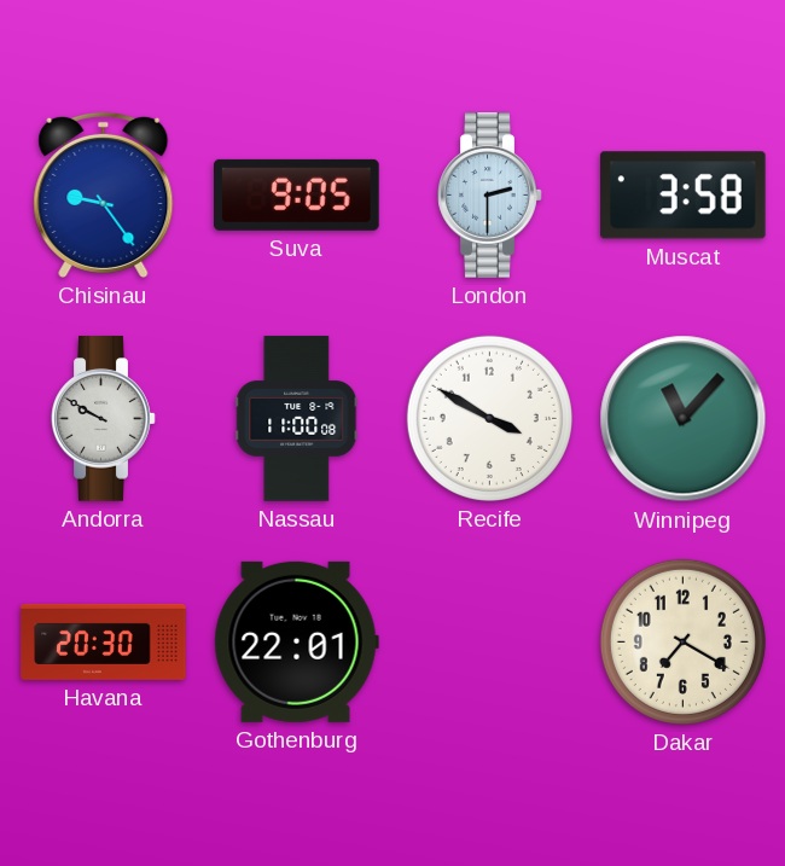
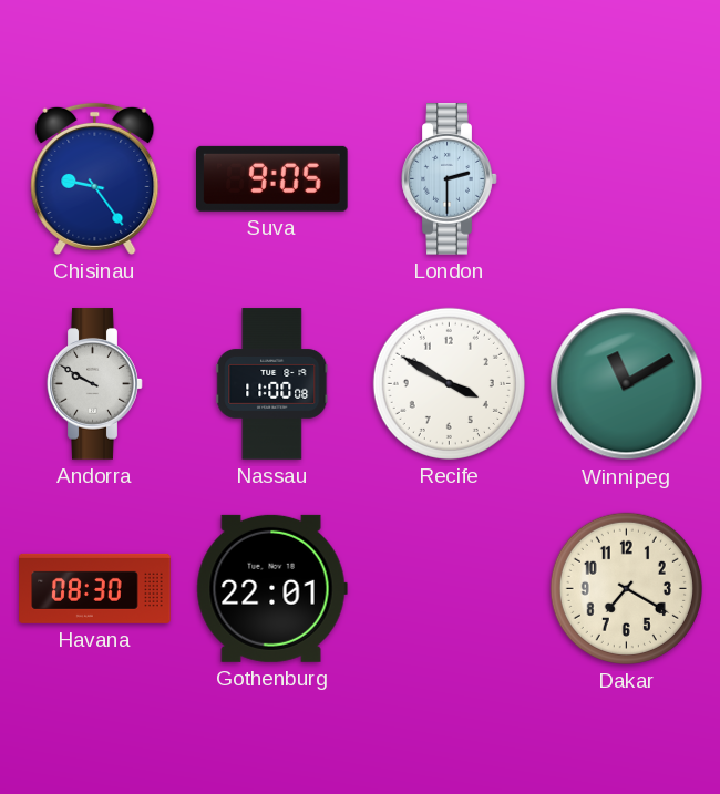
Muscat: 3:58 -> none
Winnipeg: 11:07 -> 11:10
Havana: 20:30 -> 08:30
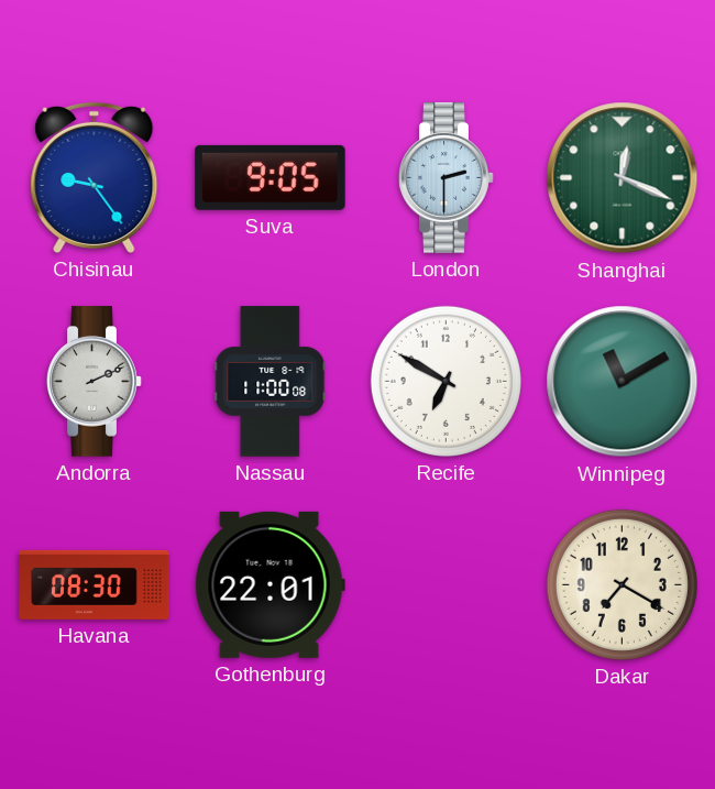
Shanghai: none -> 12:19
Andorra: 9:50 -> 2:11
Recife: 3:50 -> 6:50
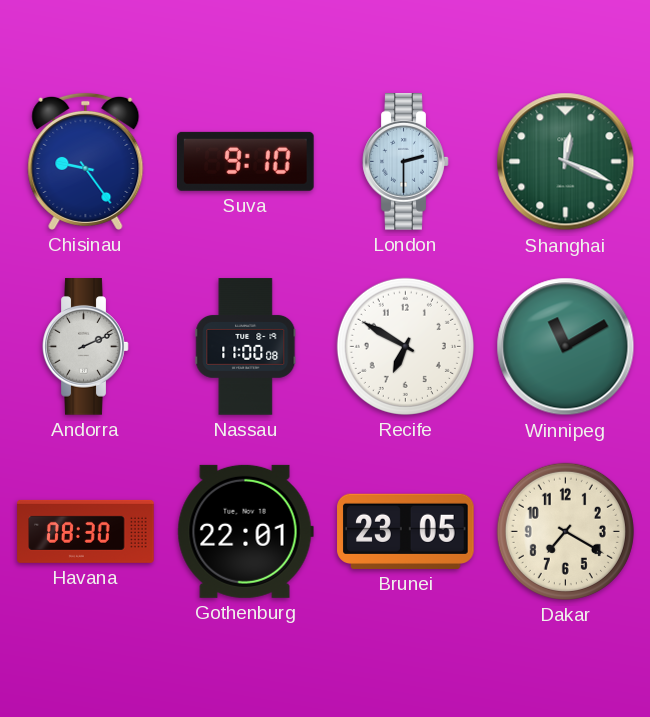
Suva: 9:05 -> 9:10
Brunei: none -> 23:05
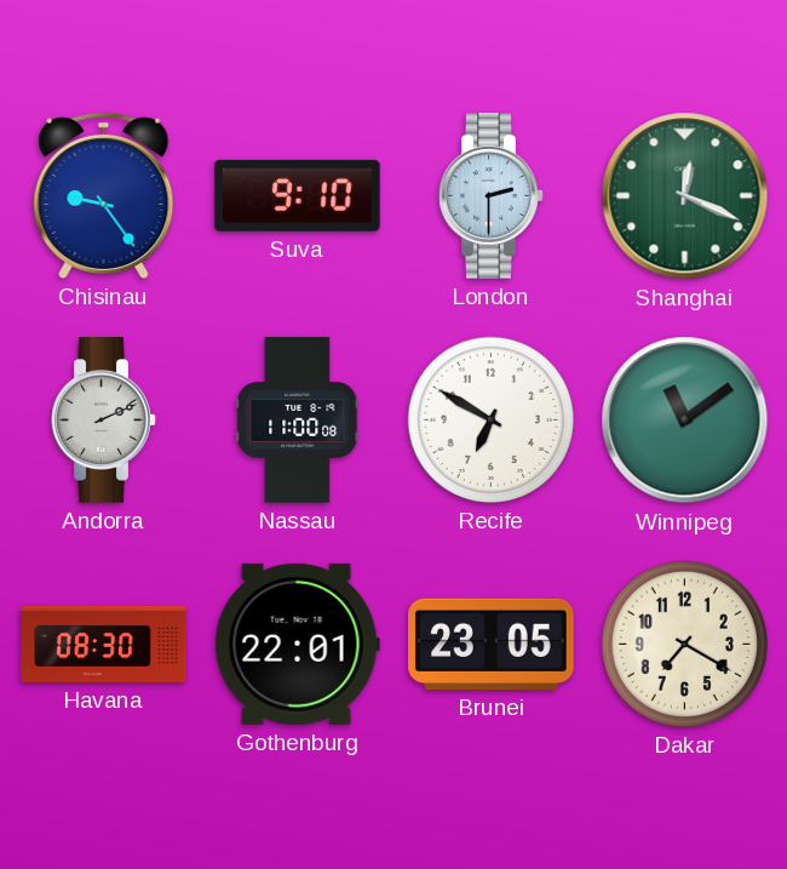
Winnipeg: 11:10 -> 11:09
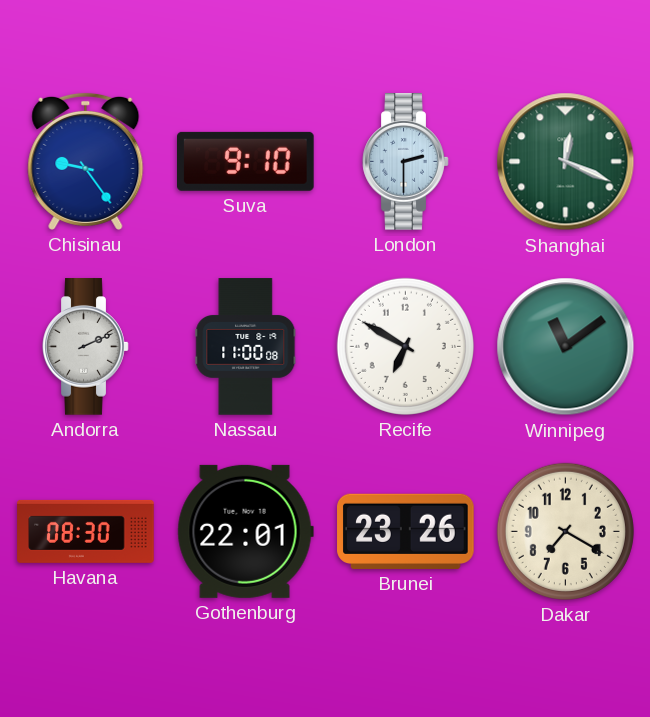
Brunei: 23:05 -> 23:26
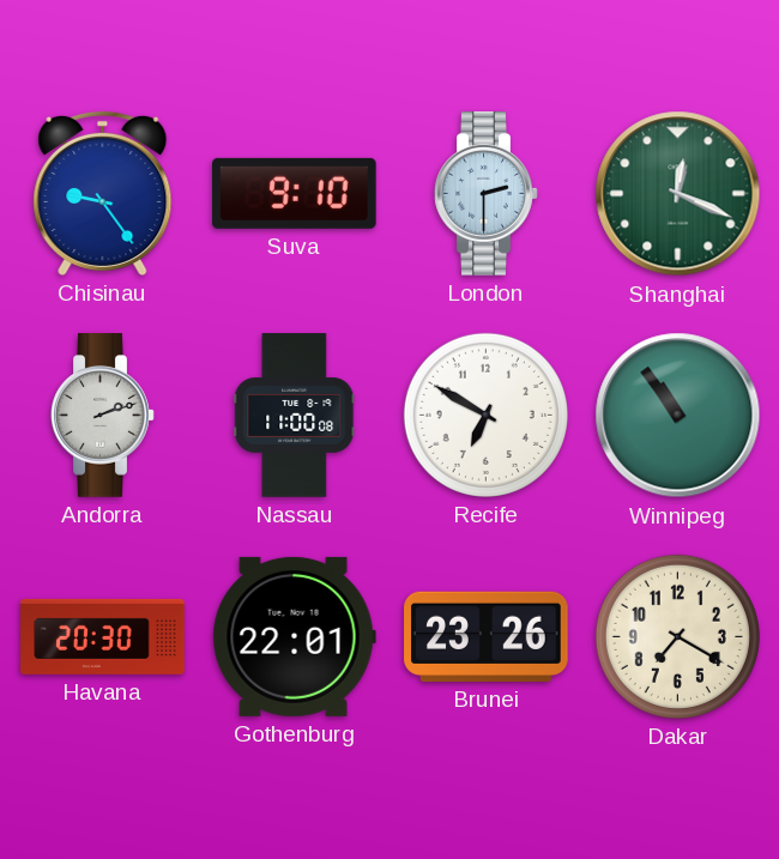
Andorra: 2:11 -> 2:12
Winnipeg: 11:09 -> 10:54
Havana: 08:30 -> 20:30
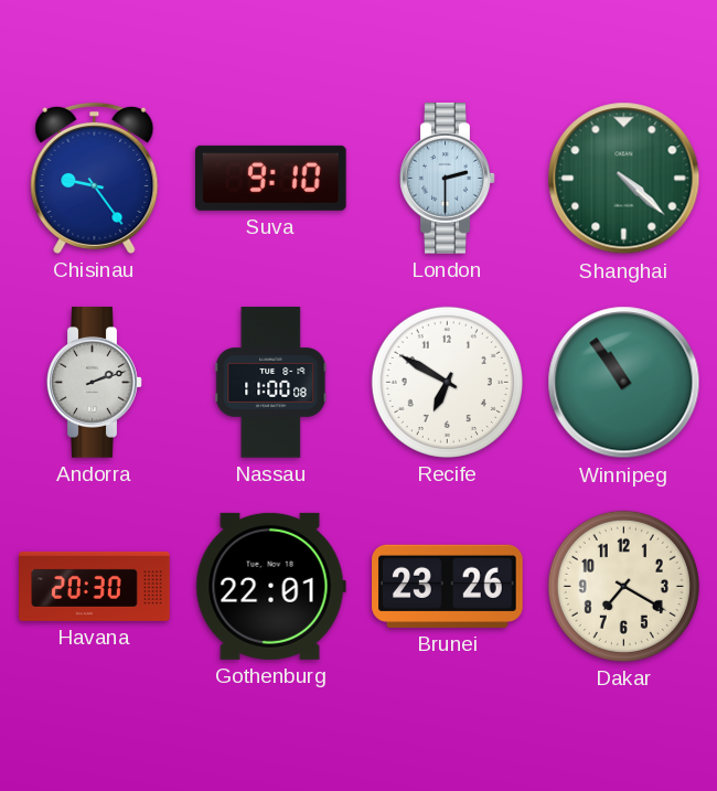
Shanghai: 12:19 -> 4:22
